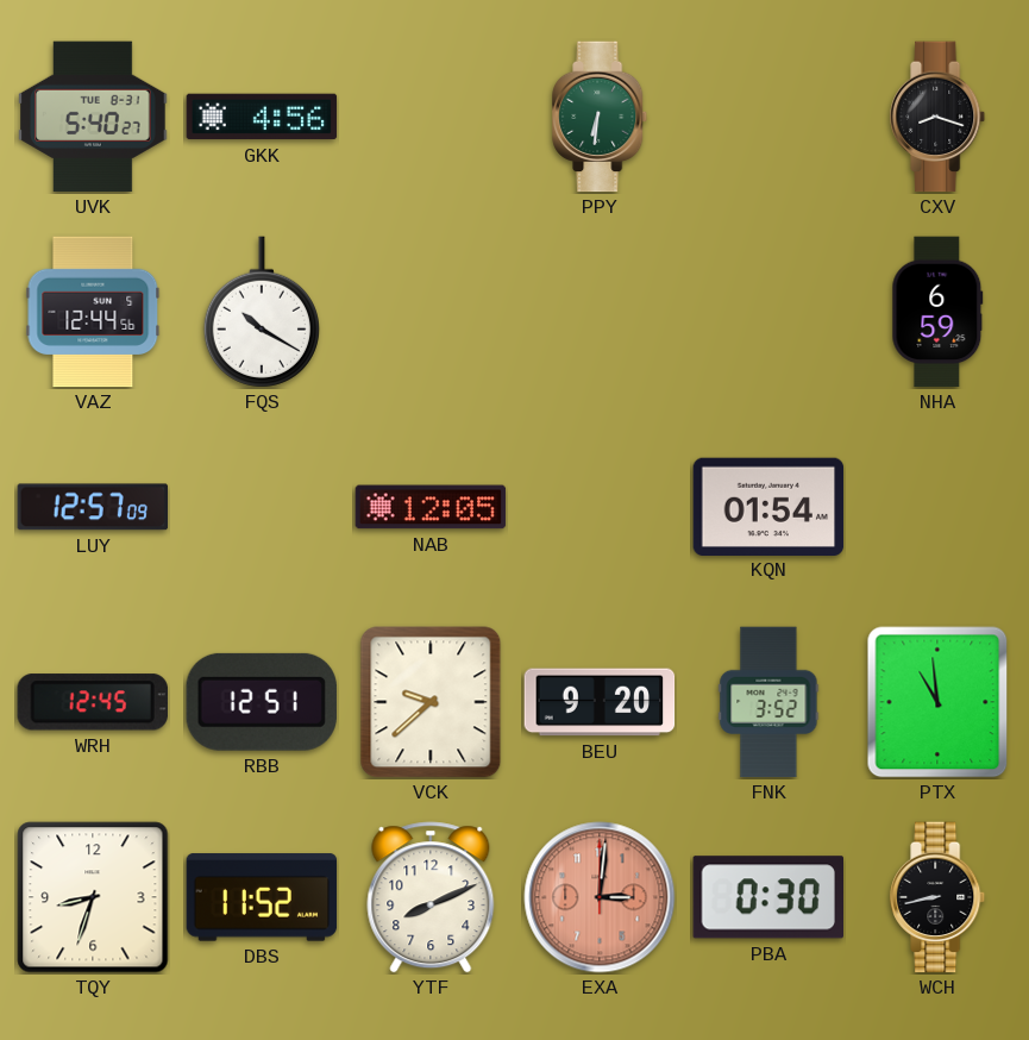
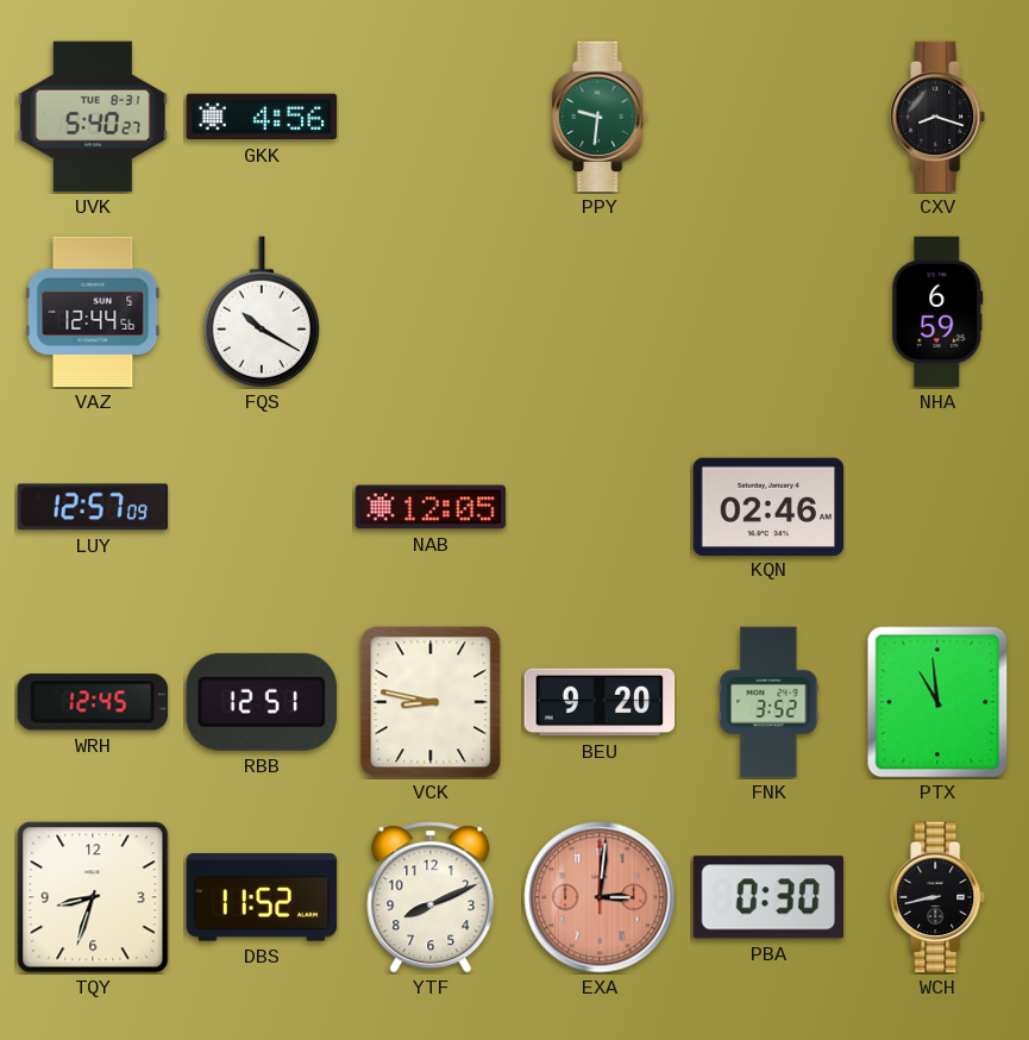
PPY: 6:31 -> 9:31
KQN: 01:54 -> 02:46
VCK: 9:38 -> 8:47
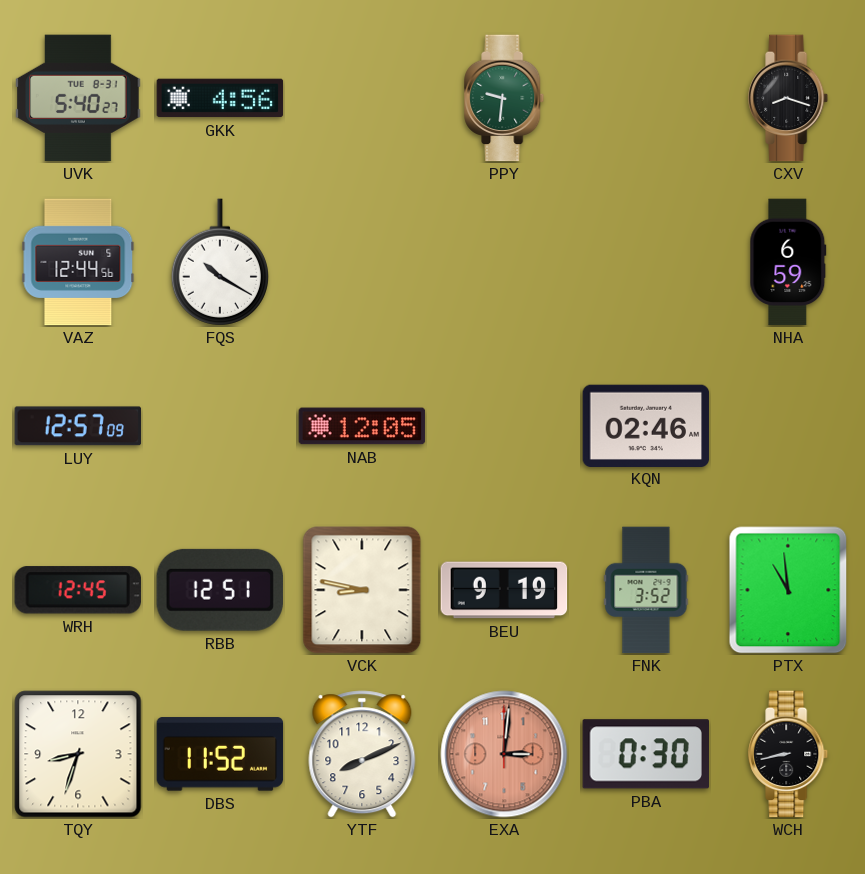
BEU: 9:20 -> 9:19
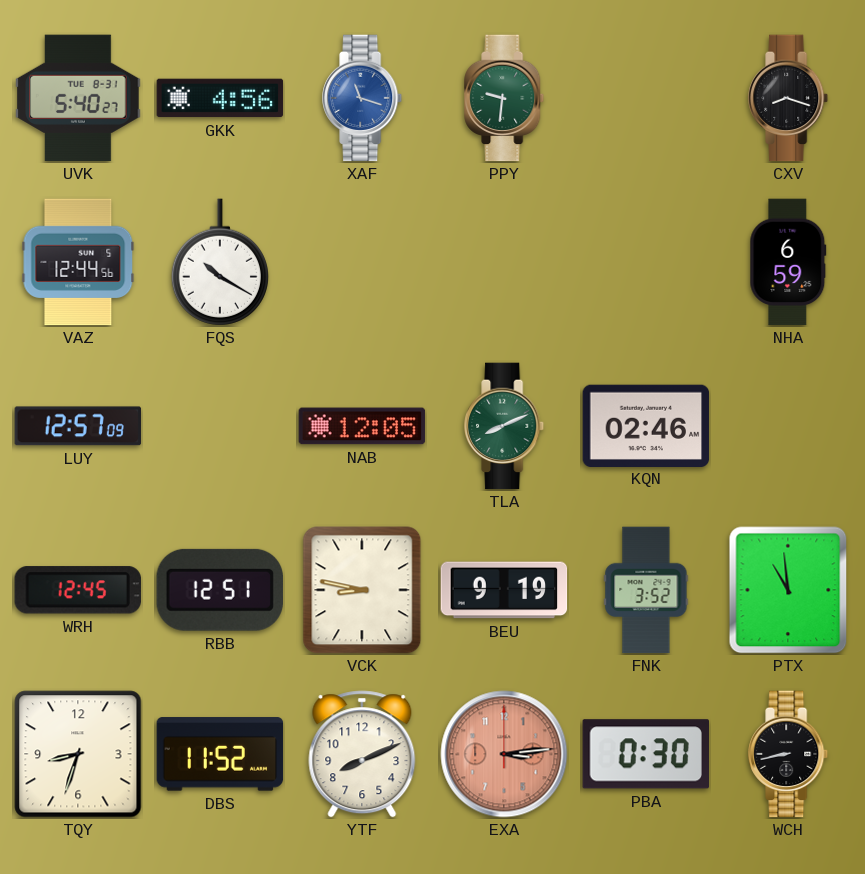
XAF: none -> 11:18
TLA: none -> 8:11
EXA: 3:01 -> 3:14
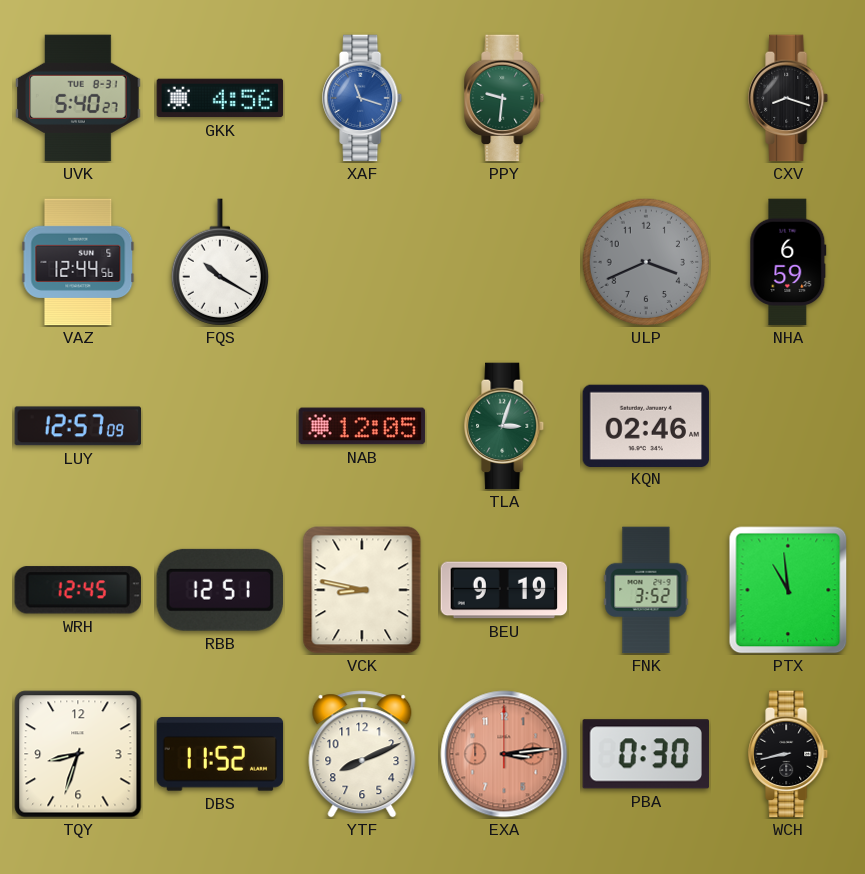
ULP: none -> 3:41
TLA: 8:11 -> 3:03
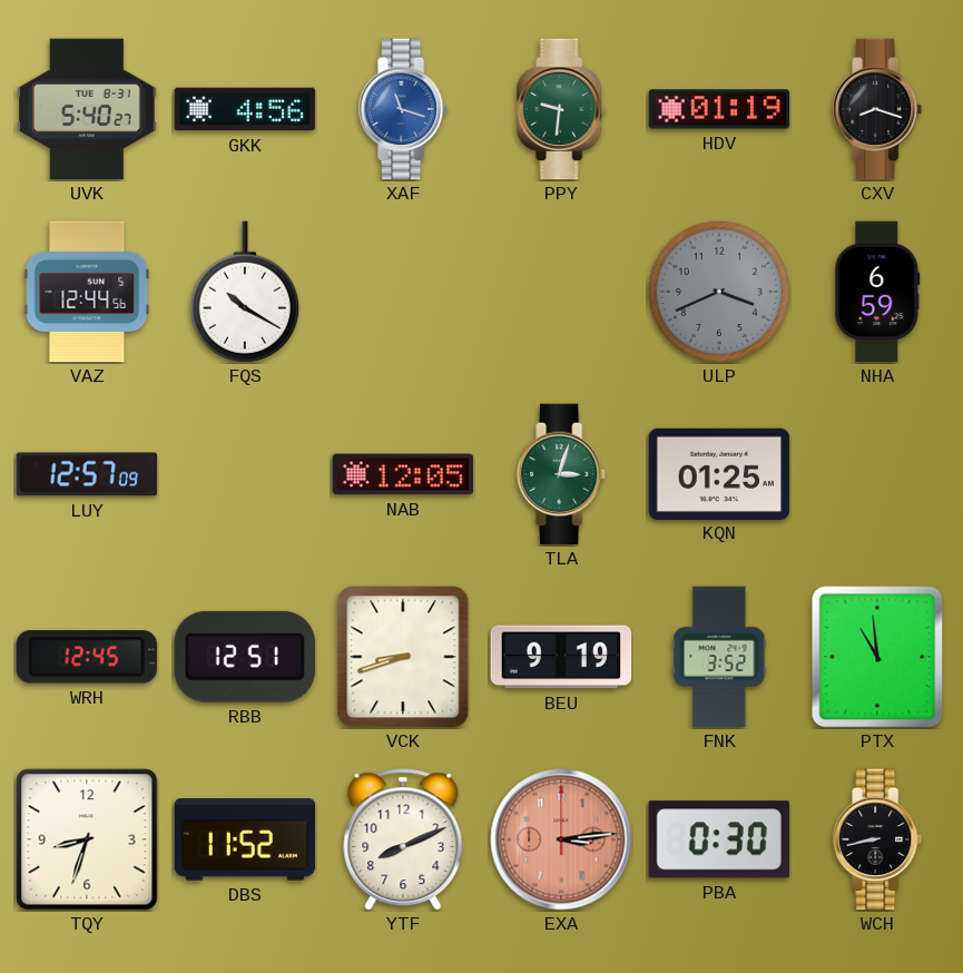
HDV: none -> 01:19
KQN: 02:46 -> 01:25
VCK: 8:47 -> 8:42
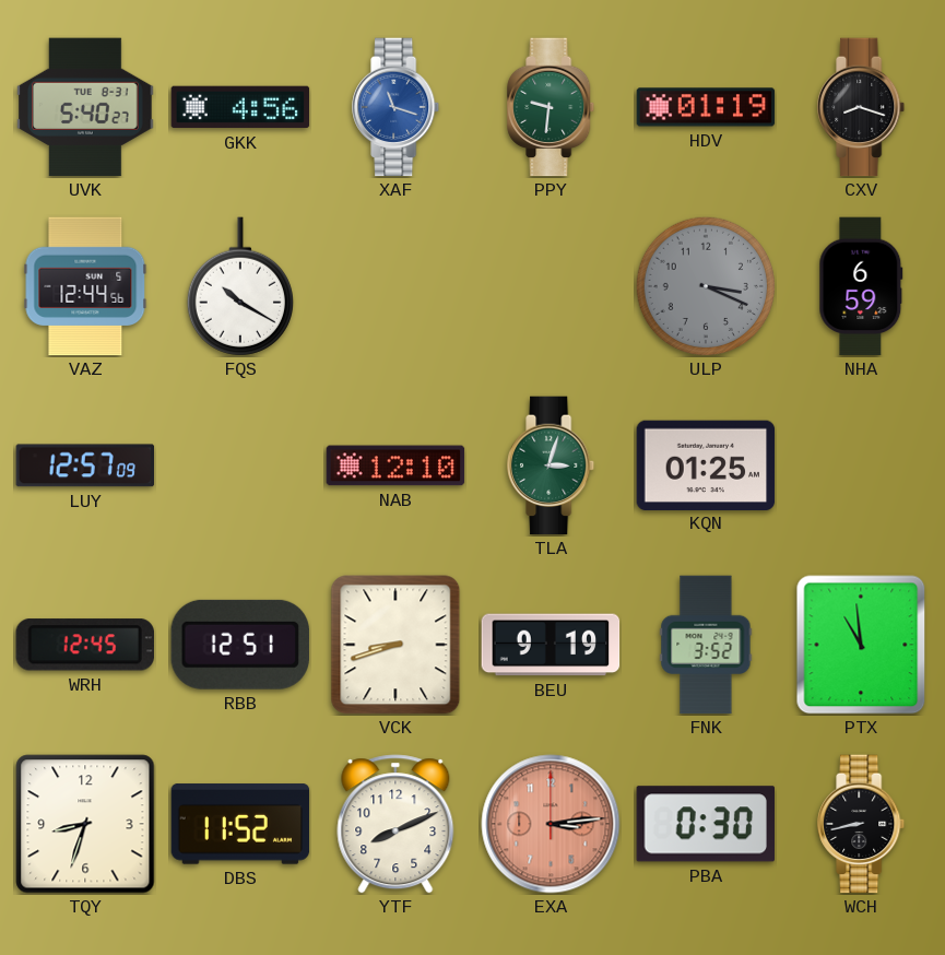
ULP: 3:41 -> 3:19
NAB: 12:05 -> 12:10
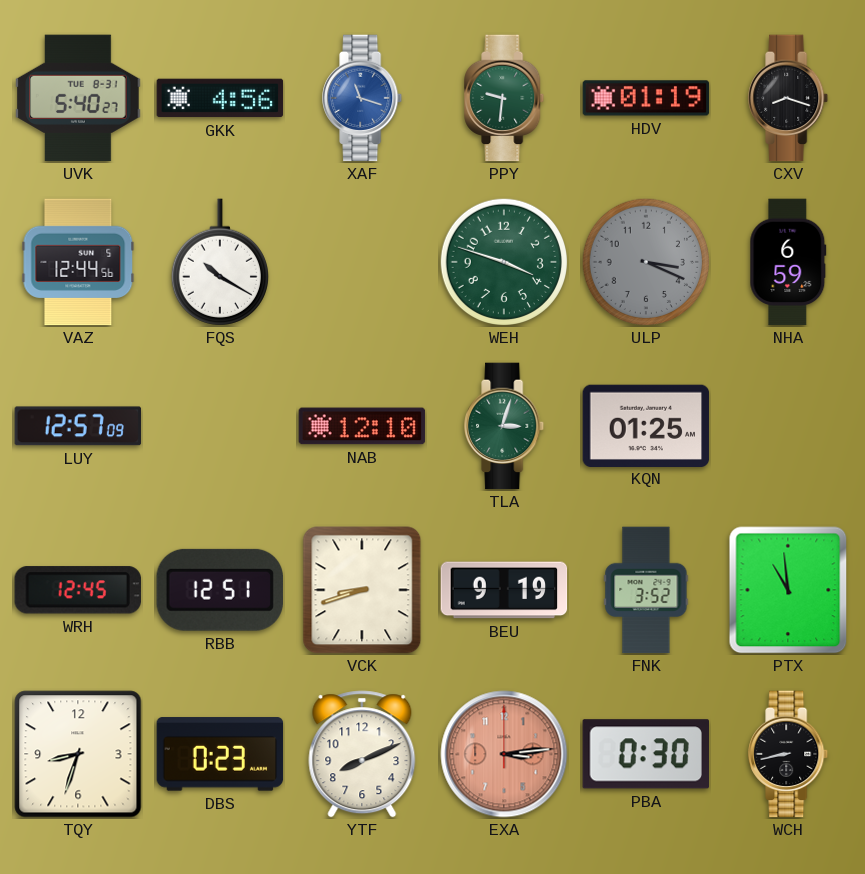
WEH: none -> 3:48
DBS: 11:52 -> 0:23
